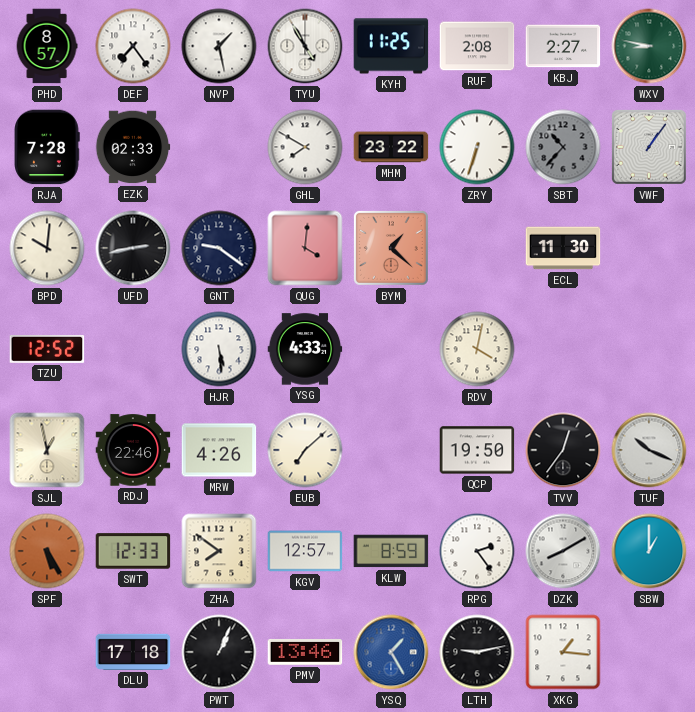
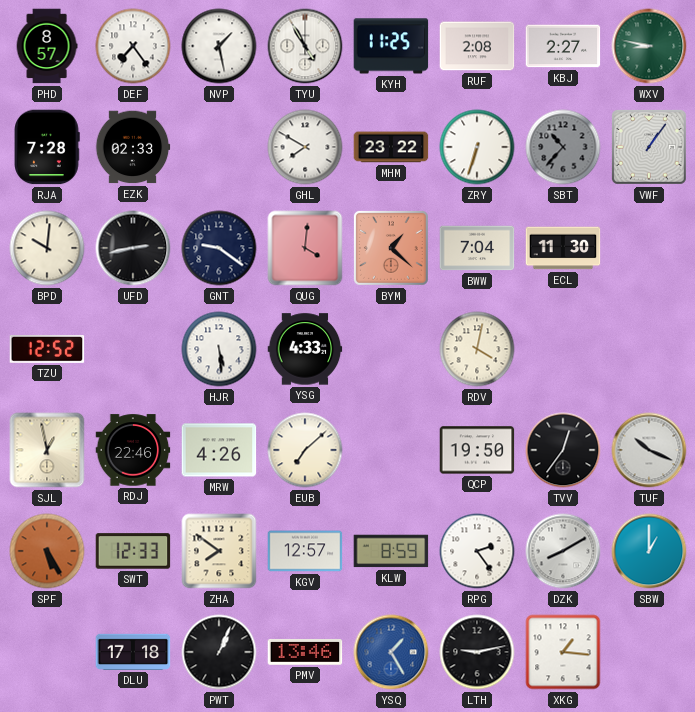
BWW: none -> 7:04
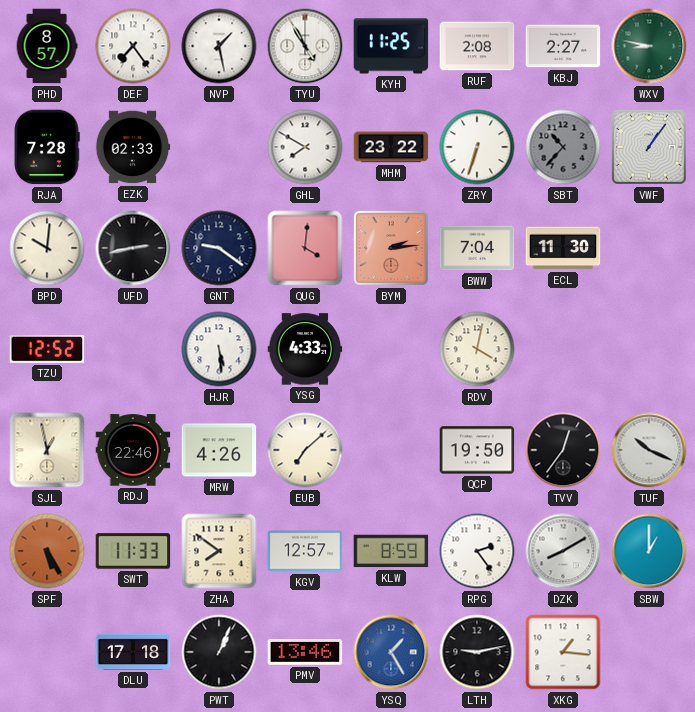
BYM: 1:22 -> 2:14
SWT: 12:33 -> 11:33
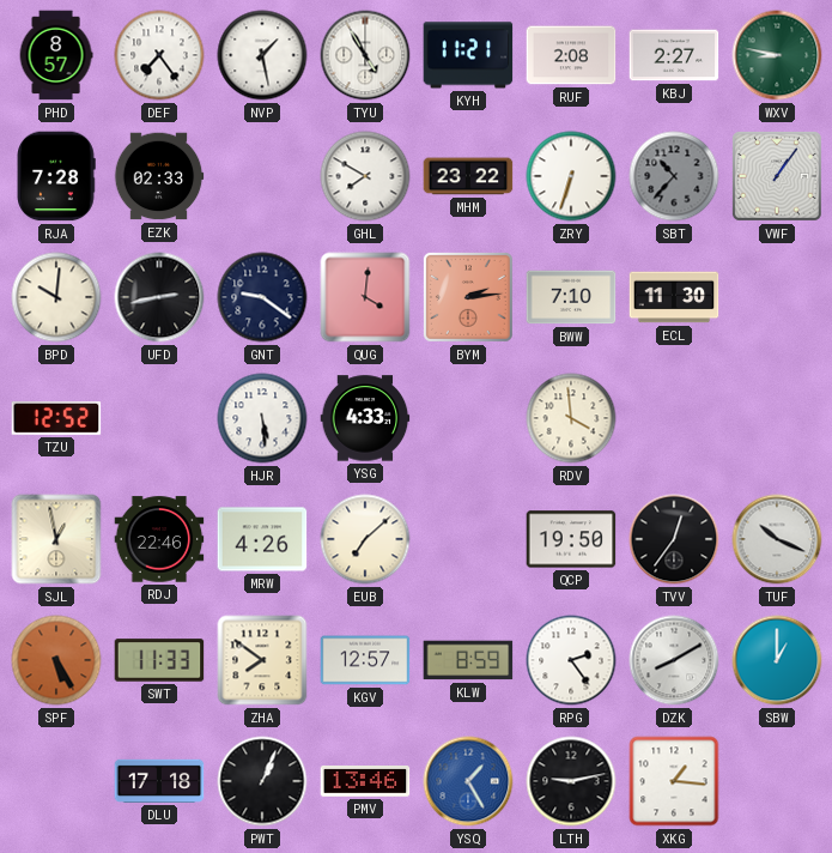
KYH: 11:25 -> 11:21
BWW: 7:04 -> 7:10
RDV: 4:02 -> 3:59
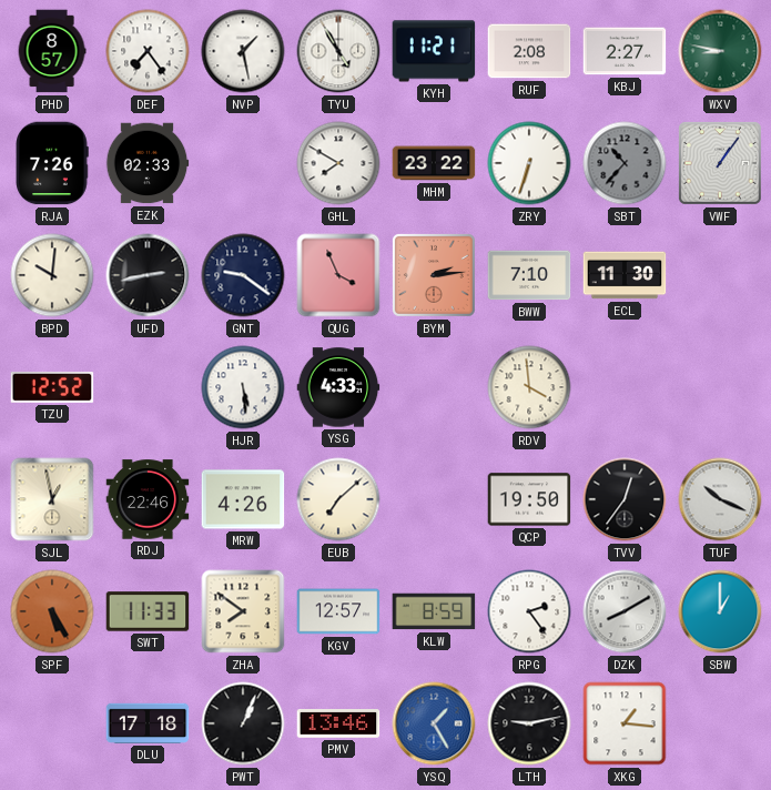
RJA: 7:28 -> 7:26
QUG: 4:01 -> 3:56
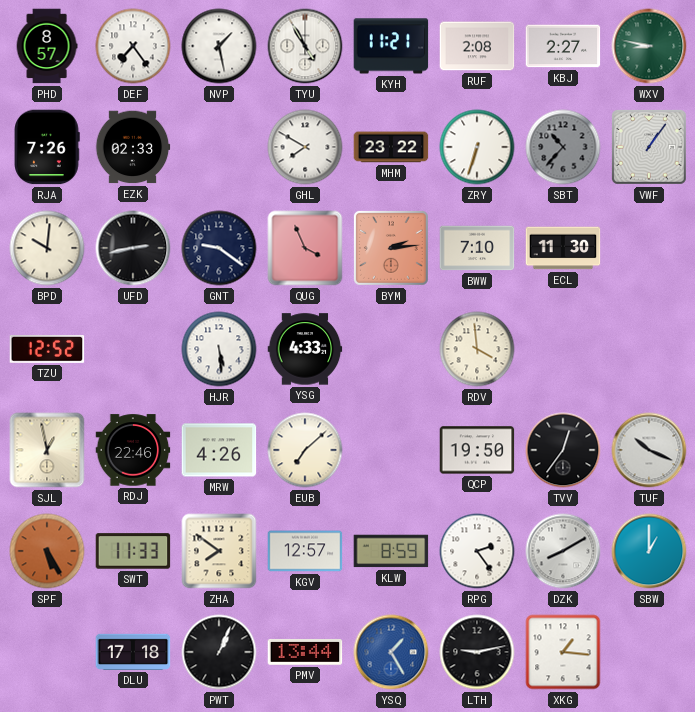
PMV: 13:46 -> 13:44
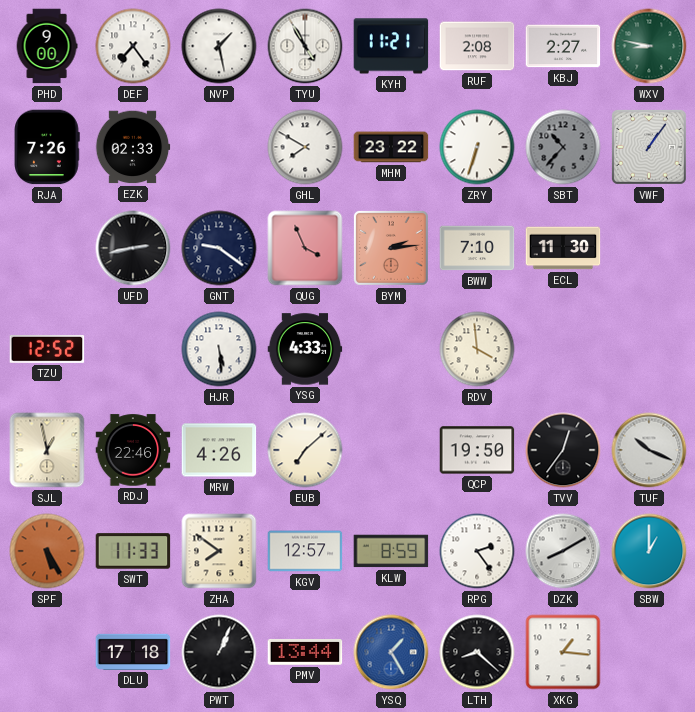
PHD: 8:57 -> 9:00
BPD: 10:01 -> none
LTH: 9:13 -> 8:22
